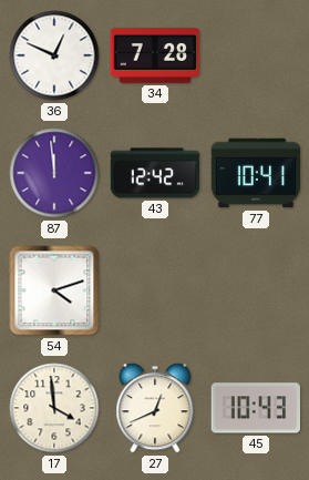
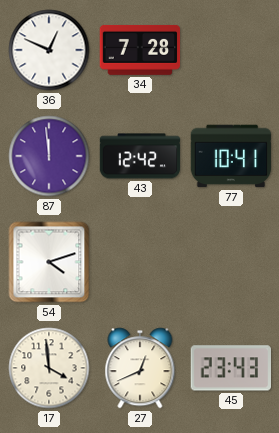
45: 10:43 -> 23:43
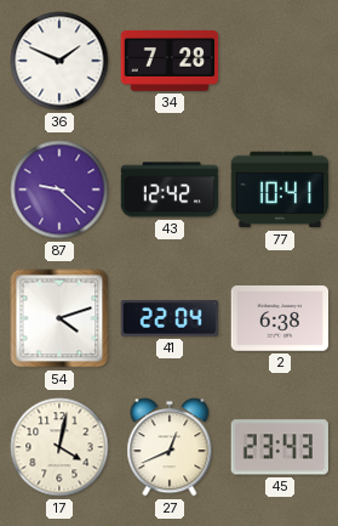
36: 12:49 -> 1:49
87: 11:59 -> 9:22
41: none -> 22:04
2: none -> 6:38
17: 3:59 -> 4:02
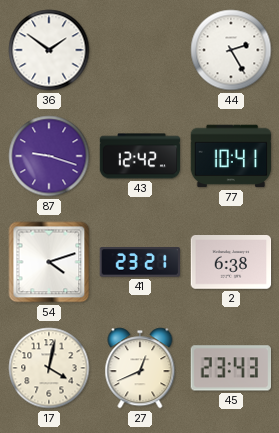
36: 1:49 -> 1:51
34: 7:28 -> none
44: none -> 2:25
87: 9:22 -> 9:18
41: 22:04 -> 23:21
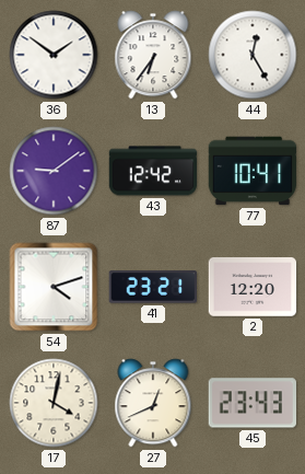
13: none -> 6:36
44: 2:25 -> 12:25
87: 9:18 -> 9:09
2: 6:38 -> 12:20
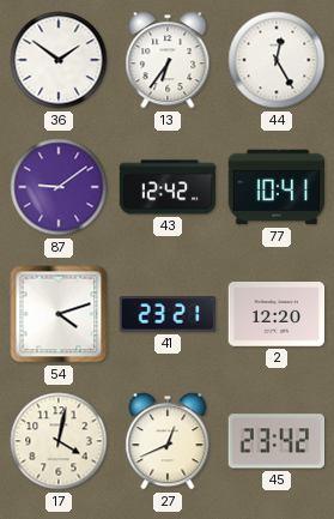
45: 23:43 -> 23:42
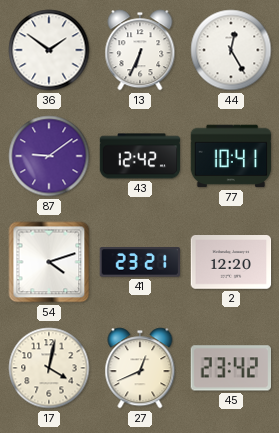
13: 6:36 -> 6:34
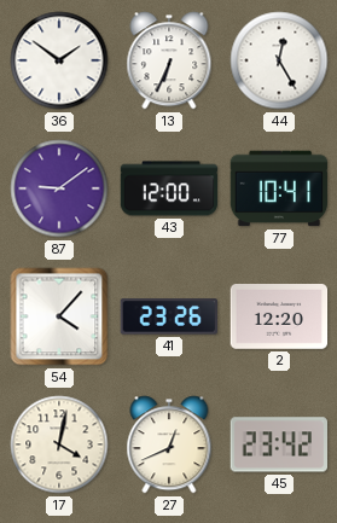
43: 12:42 -> 12:00
54: 4:12 -> 4:07
41: 23:21 -> 23:26
